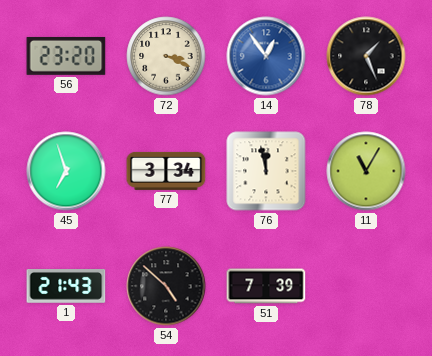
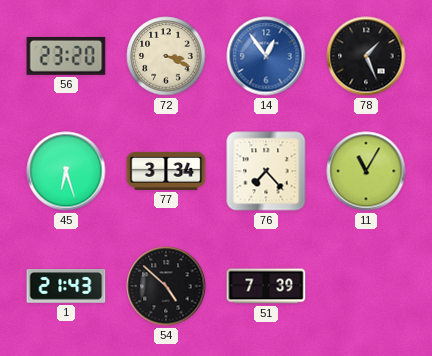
45: 6:57 -> 6:27
76: 11:58 -> 7:23
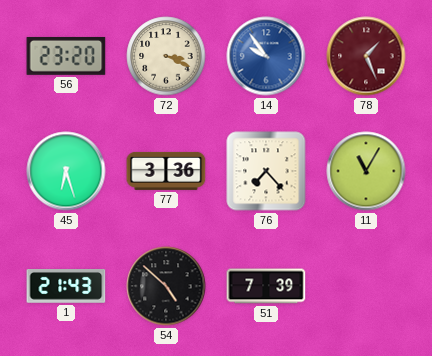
14: 12:54 -> 9:54
78 dial: black -> burgundy
77: 3:34 -> 3:36
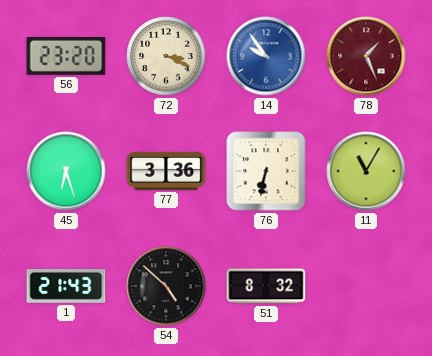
76: 7:23 -> 6:32
51: 7:39 -> 8:32
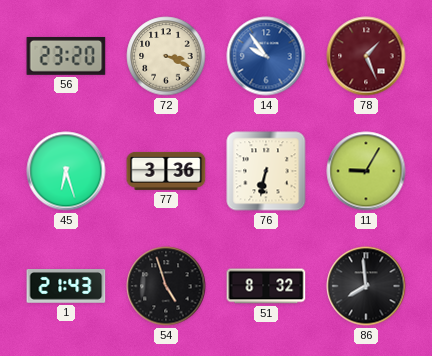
11: 11:05 -> 9:05
54: 4:52 -> 4:57
86: none -> 7:59
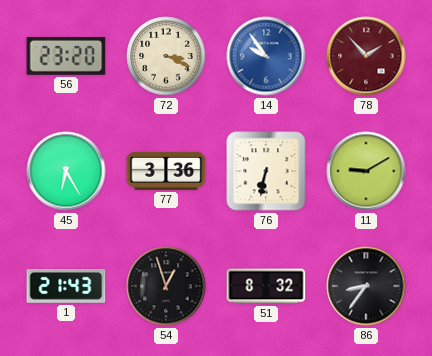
78: 1:26 -> 1:53
45: 6:27 -> 6:25
11: 9:05 -> 9:10
54: 4:57 -> 12:57
86: 7:59 -> 8:36
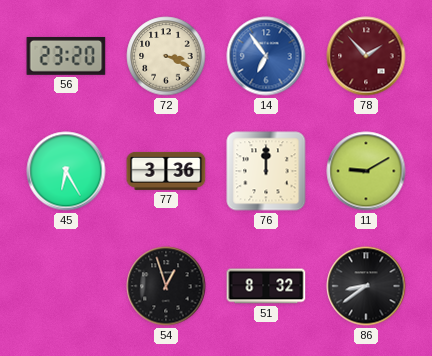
14: 9:54 -> 6:54
76: 6:32 -> 12:00
1: 21:43 -> none
86: 8:36 -> 8:39
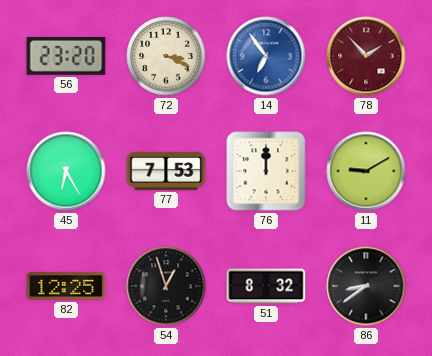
77: 3:36 -> 7:53
82: none -> 12:25
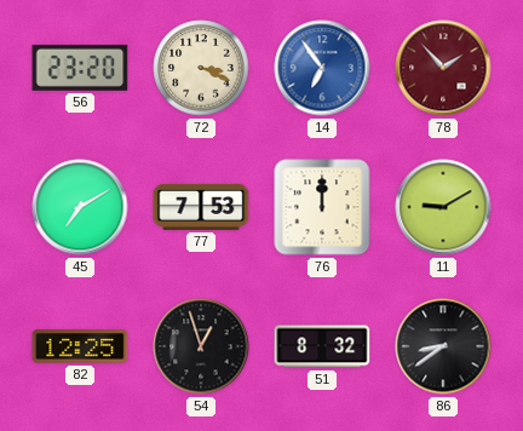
45: 6:25 -> 7:10
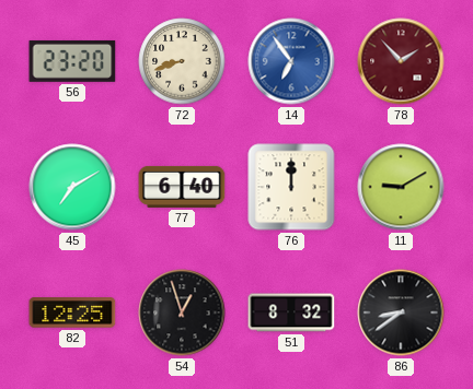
72: 3:19 -> 8:42
77: 7:53 -> 6:40
